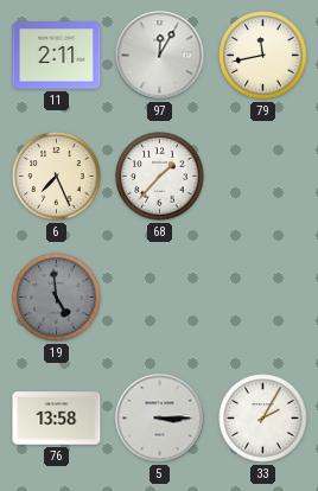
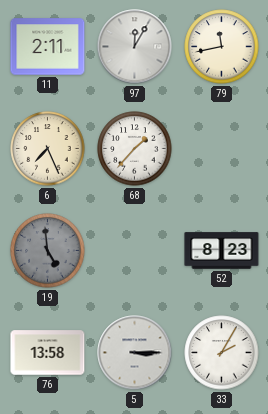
52: none -> 8:23
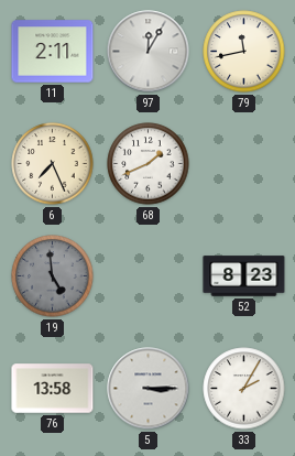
68: 1:37 -> 1:41
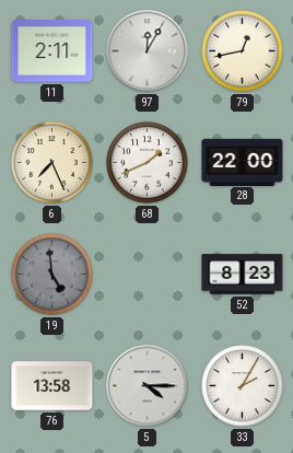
79: 11:43 -> 12:43
28: none -> 22:00
5: 3:15 -> 4:15
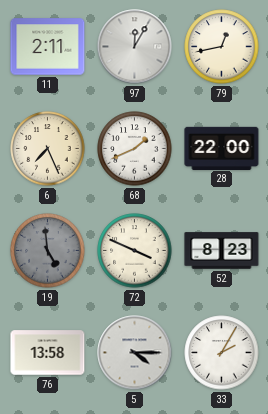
72: none -> 3:49
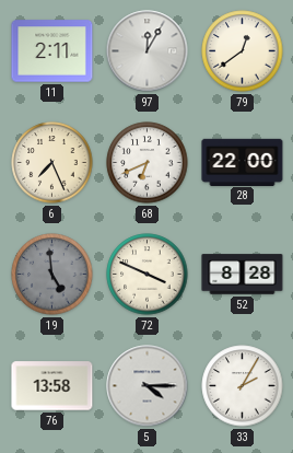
79: 12:43 -> 12:39
68: 1:41 -> 6:41
52: 8:23 -> 8:28
